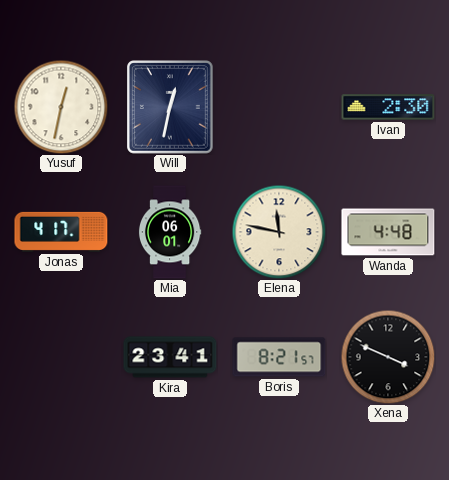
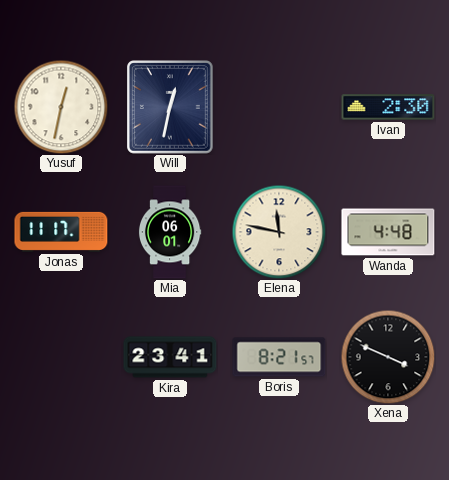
Jonas: 4:17 -> 11:17
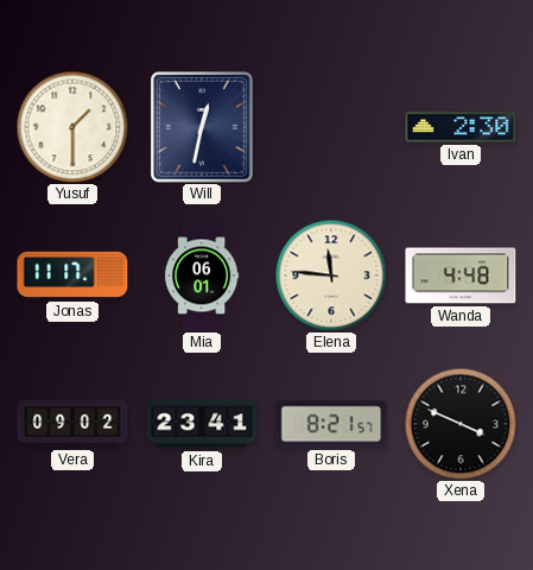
Yusuf: 12:32 -> 1:30
Elena: 11:47 -> 11:46
Vera: none -> 09:02
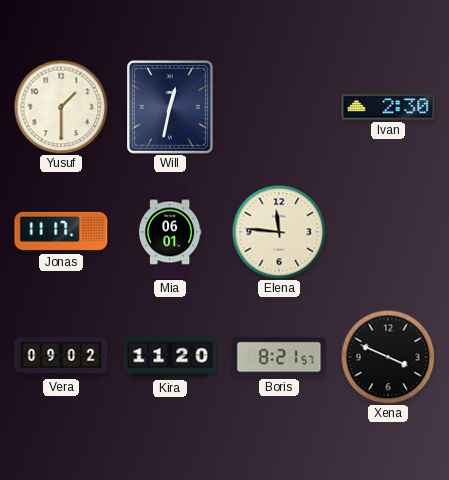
Wanda: 4:48 -> none
Kira: 23:41 -> 11:20
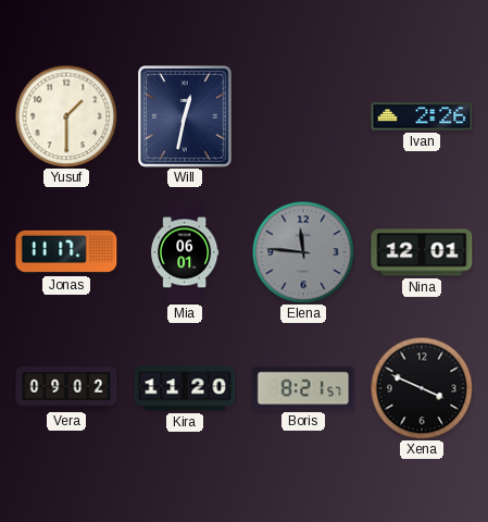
Ivan: 2:30 -> 2:26
Elena dial: cream -> grey
Nina: none -> 12:01
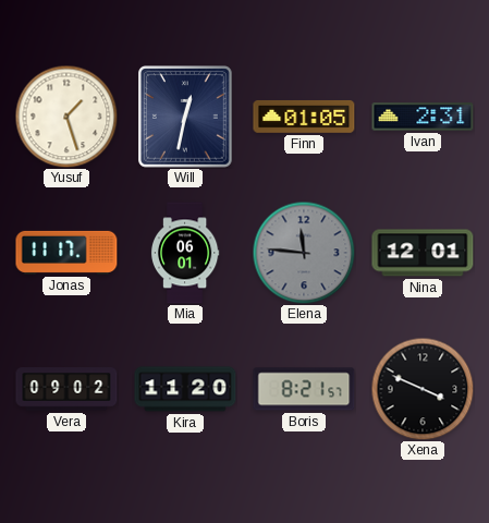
Yusuf: 1:30 -> 1:27
Finn: none -> 01:05
Ivan: 2:26 -> 2:31
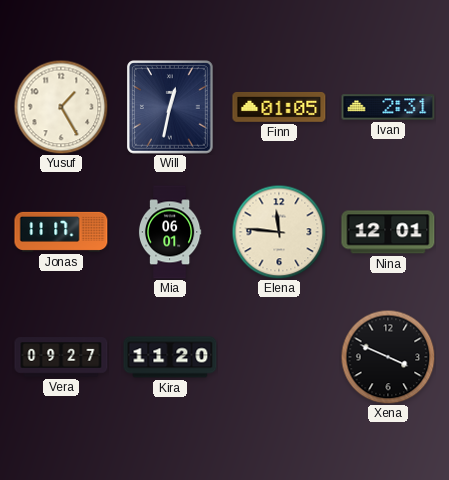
Yusuf: 1:27 -> 1:25
Elena dial: grey -> cream
Vera: 09:02 -> 09:27
Boris: 8:21 -> none
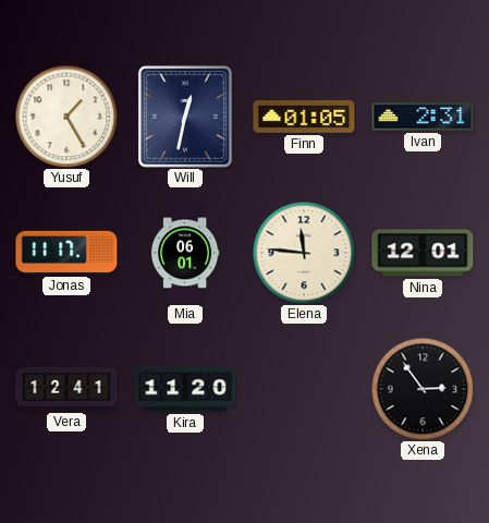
Vera: 09:27 -> 12:41
Xena: 3:49 -> 2:54
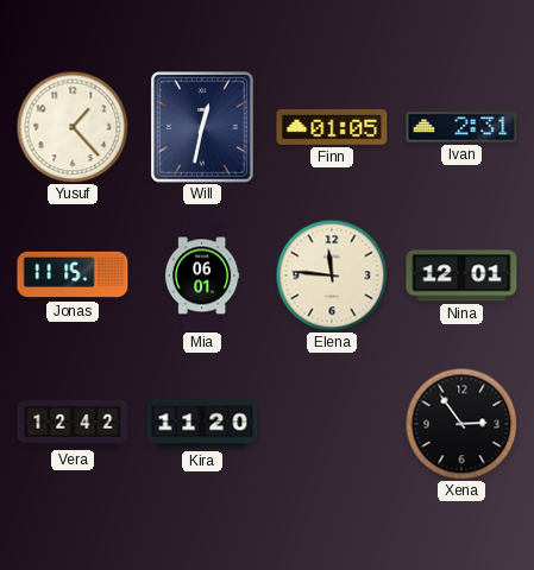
Yusuf: 1:25 -> 1:23
Jonas: 11:17 -> 11:15
Vera: 12:41 -> 12:42
